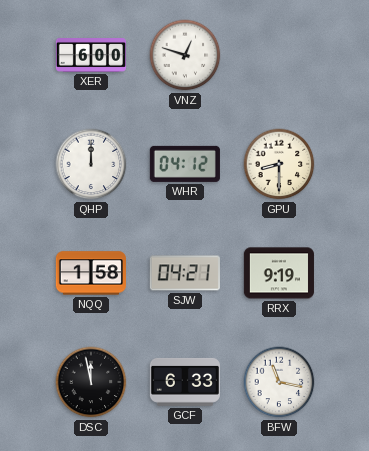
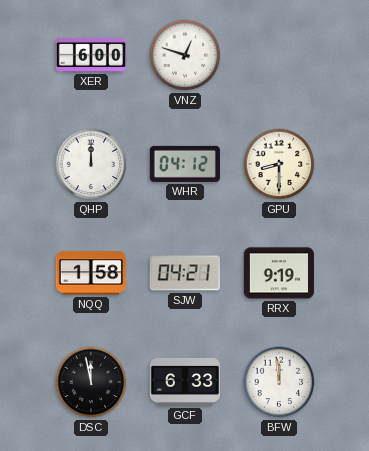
BFW: 11:17 -> 11:59
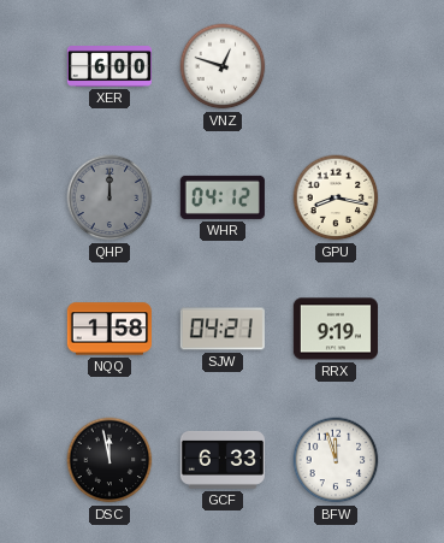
QHP dial: white -> grey
GPU: 8:30 -> 8:17
BFW: 11:59 -> 11:57
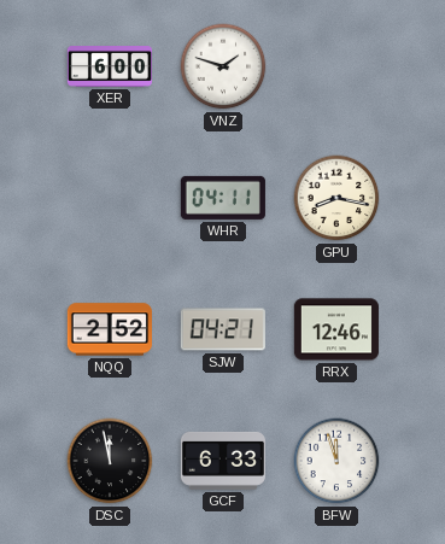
VNZ: 12:48 -> 1:48
QHP: 12:00 -> none
WHR: 04:12 -> 04:11
NQQ: 1:58 -> 2:52
RRX: 9:19 -> 12:46
